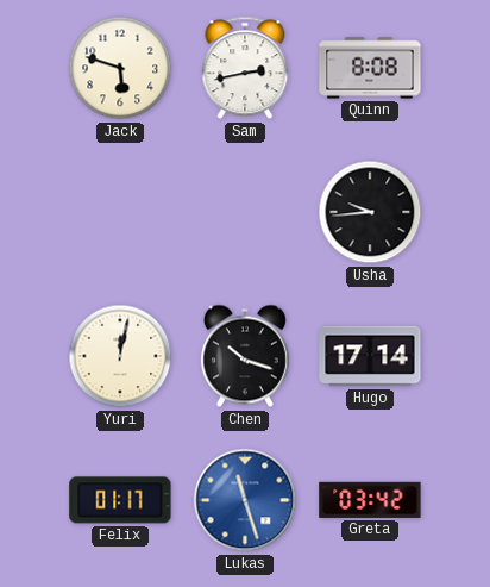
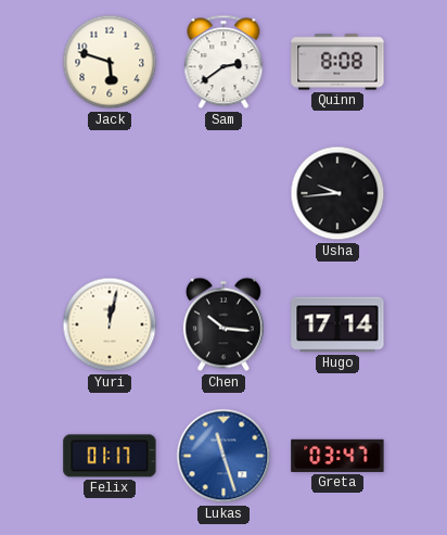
Sam: 2:43 -> 2:39
Chen: 10:18 -> 10:16
Greta: 03:42 -> 03:47
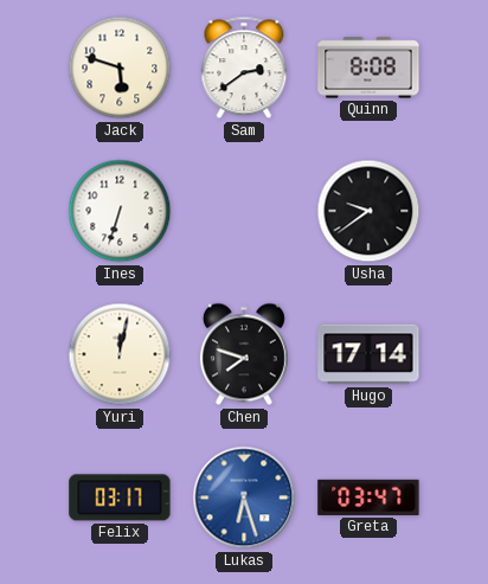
Ines: none -> 6:33
Usha: 9:44 -> 9:39
Chen: 10:16 -> 7:48
Felix: 01:17 -> 03:17
Lukas: 11:27 -> 6:27
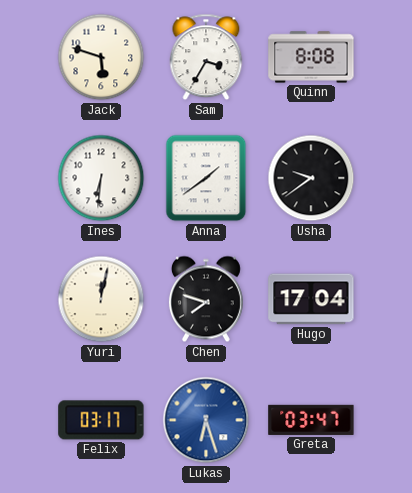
Sam: 2:39 -> 3:35
Ines: 6:33 -> 6:31
Anna: none -> 1:39
Hugo: 17:14 -> 17:04
